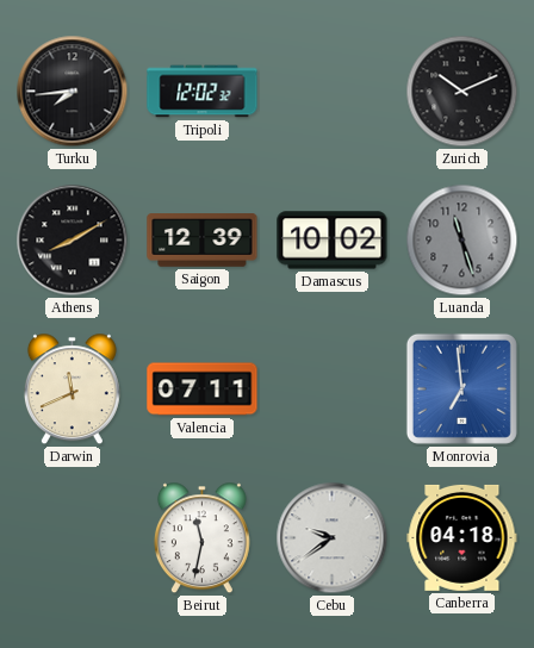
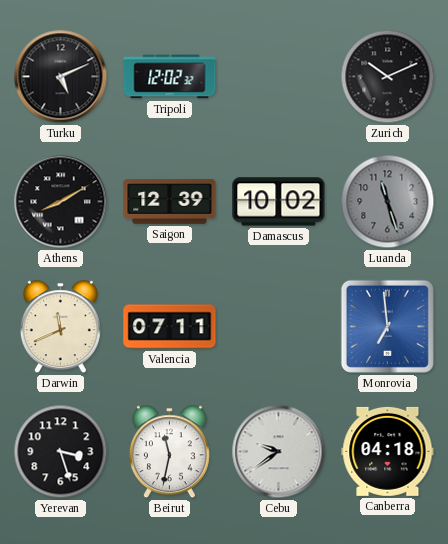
Turku: 7:44 -> 5:11
Yerevan: none -> 3:27
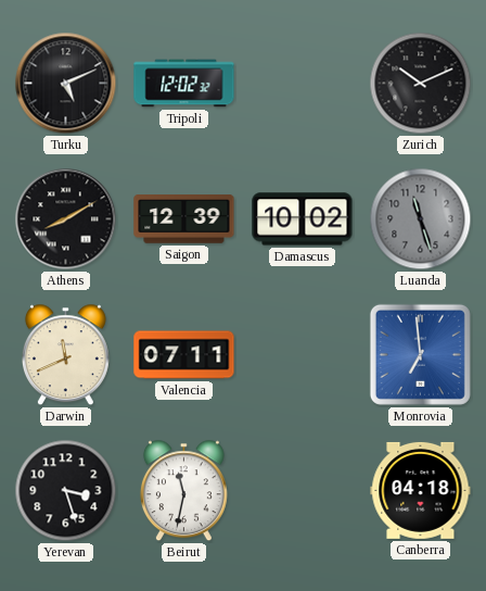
Cebu: 9:39 -> none
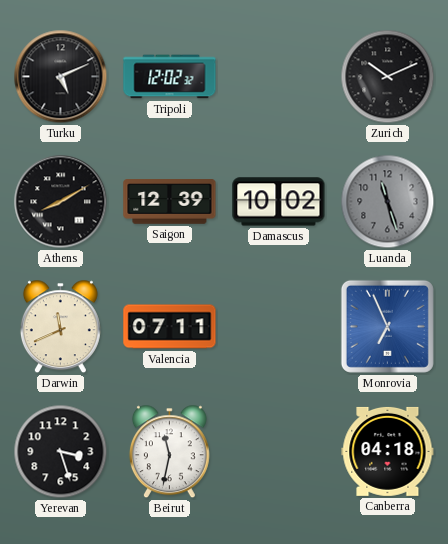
Monrovia: 6:59 -> 6:56
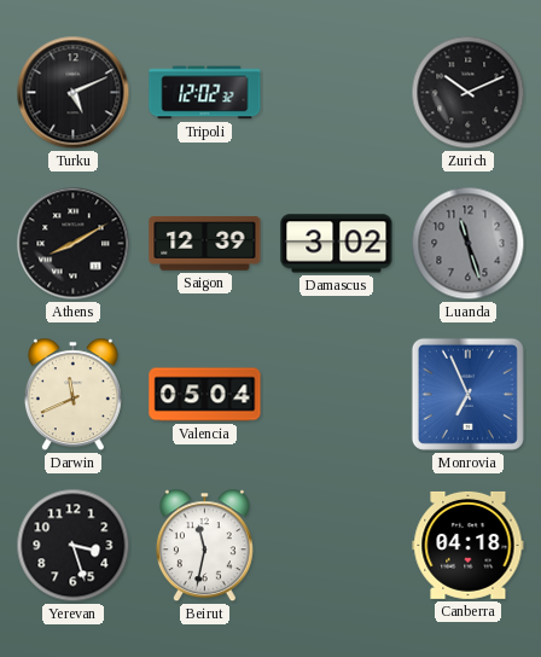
Damascus: 10:02 -> 3:02
Valencia: 07:11 -> 05:04
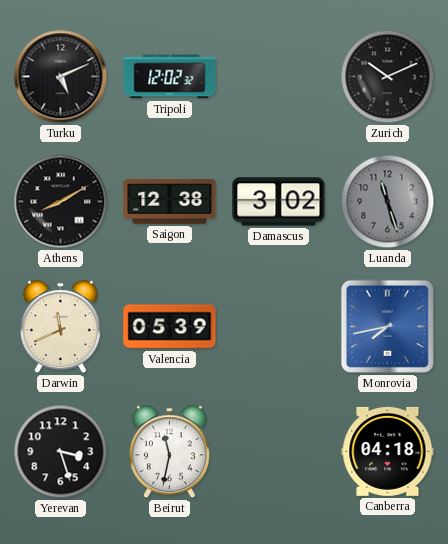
Saigon: 12:39 -> 12:38
Valencia: 05:04 -> 05:39
Monrovia: 6:56 -> 7:43
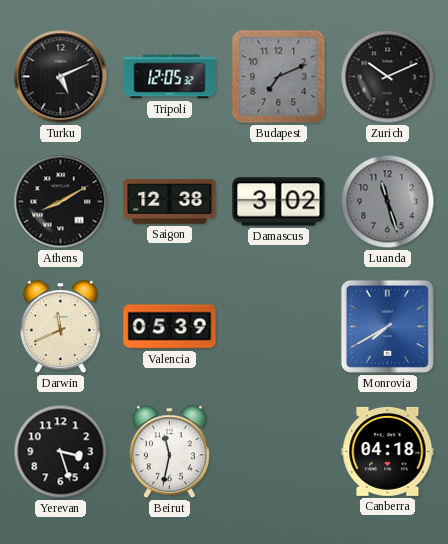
Tripoli: 12:02 -> 12:05
Budapest: none -> 7:11
Monrovia: 7:43 -> 7:40
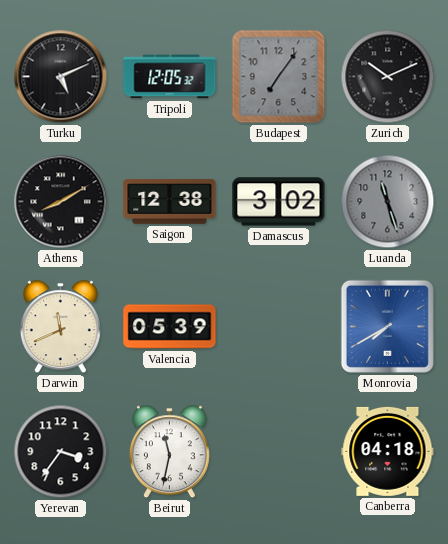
Budapest: 7:11 -> 7:06
Yerevan: 3:27 -> 3:36
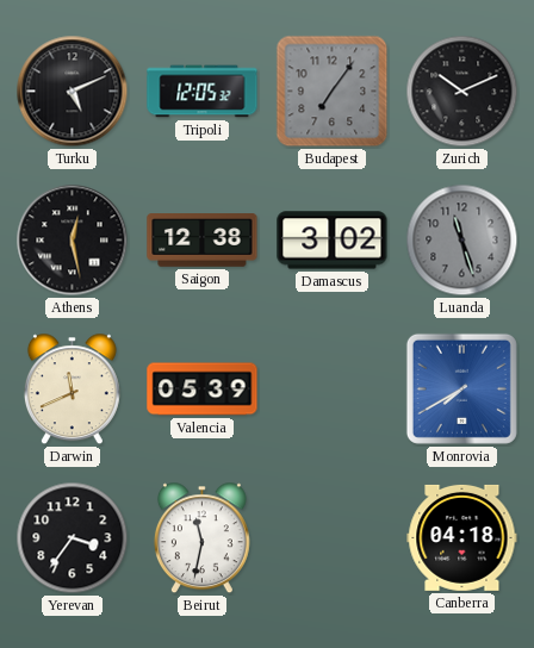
Athens: 8:10 -> 12:28
